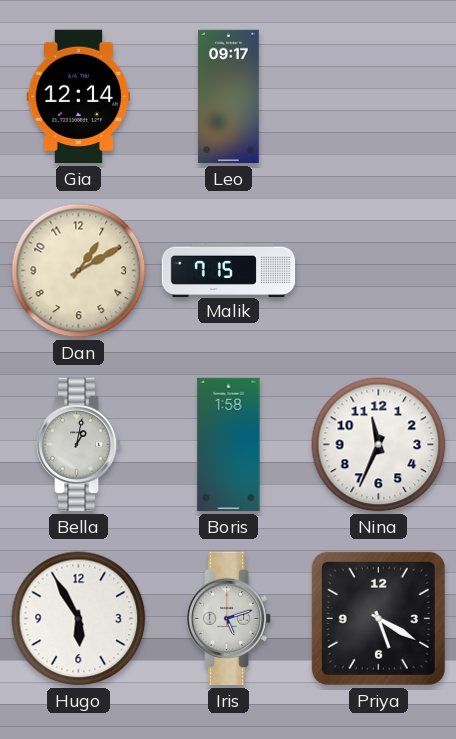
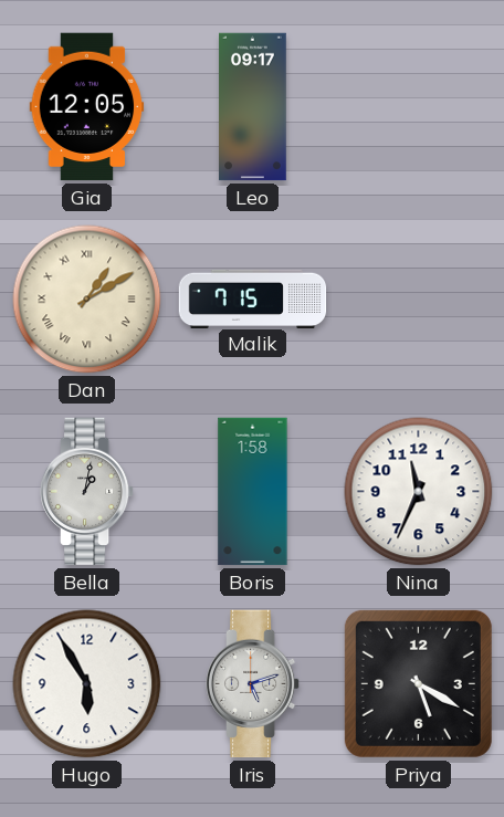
Gia: 12:14 -> 12:05
Dan numerals: Arabic -> Roman
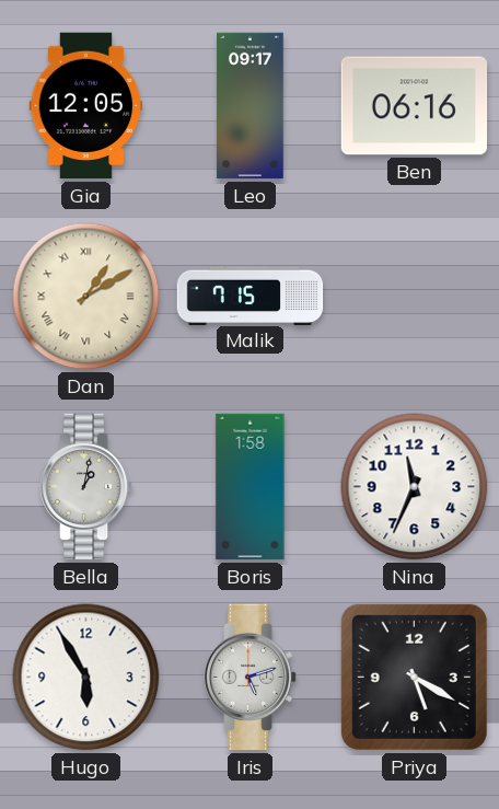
Ben: none -> 06:16
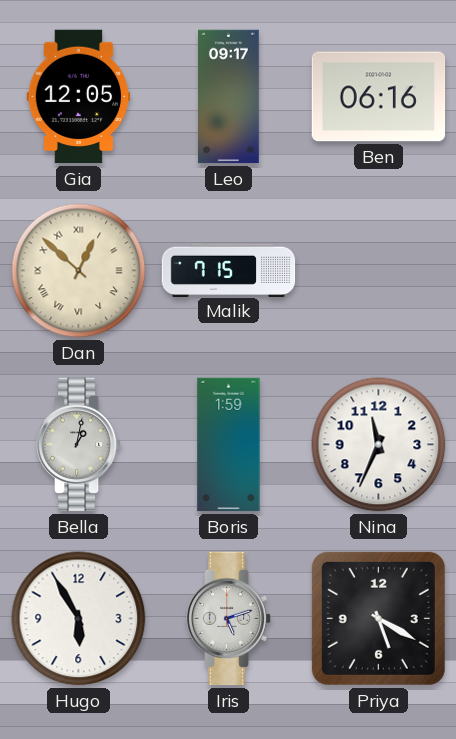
Dan: 1:10 -> 12:52
Boris: 1:58 -> 1:59
